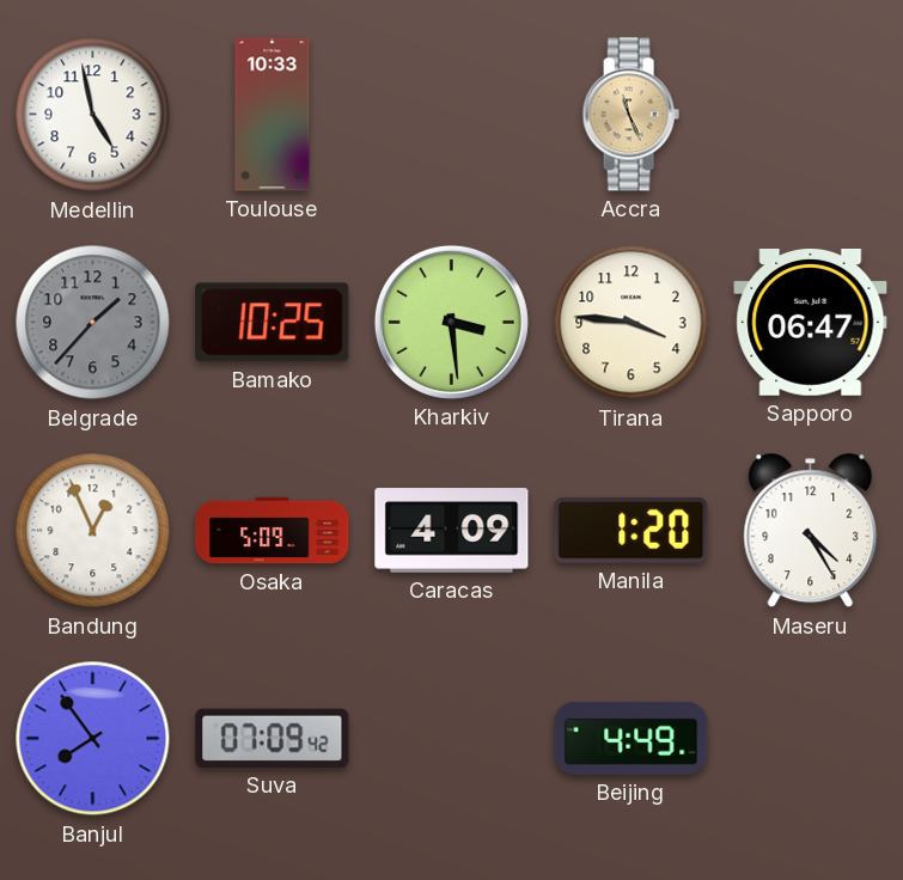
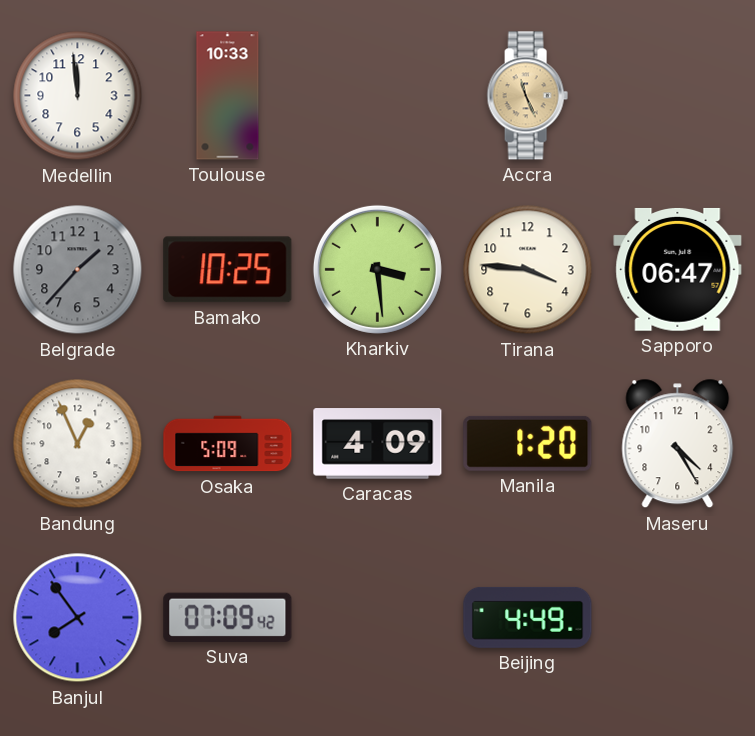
Medellin: 4:58 -> 11:59
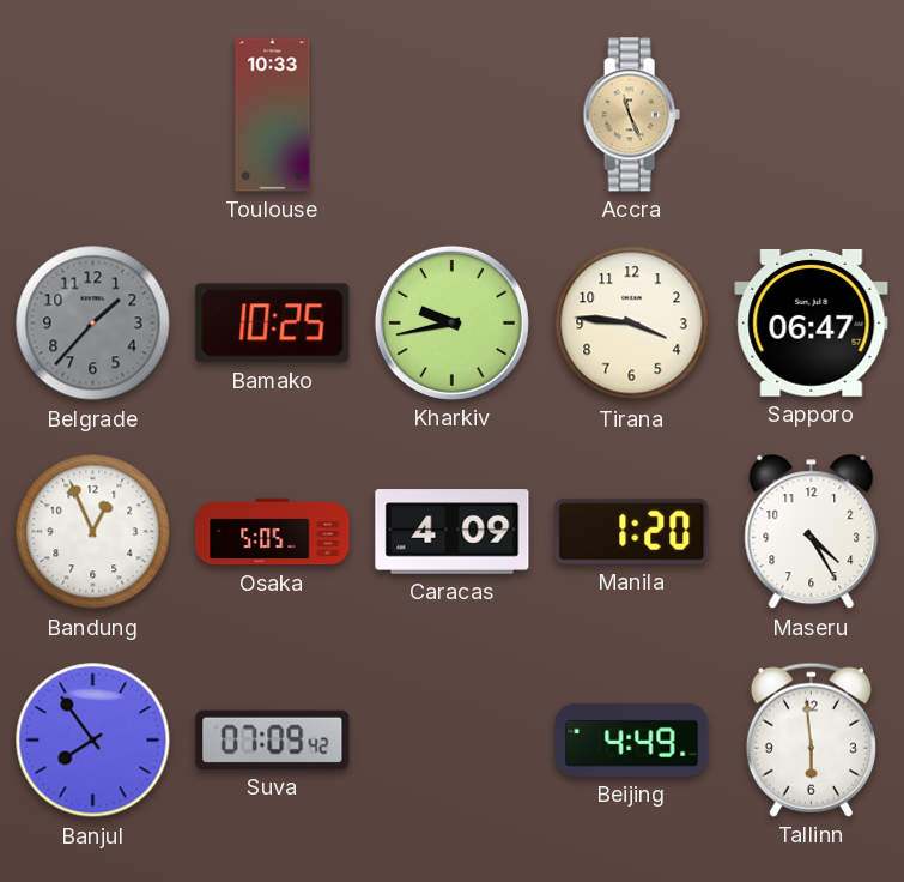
Medellin: 11:59 -> none
Kharkiv: 3:29 -> 9:43
Osaka: 5:09 -> 5:05
Tallinn: none -> 5:59
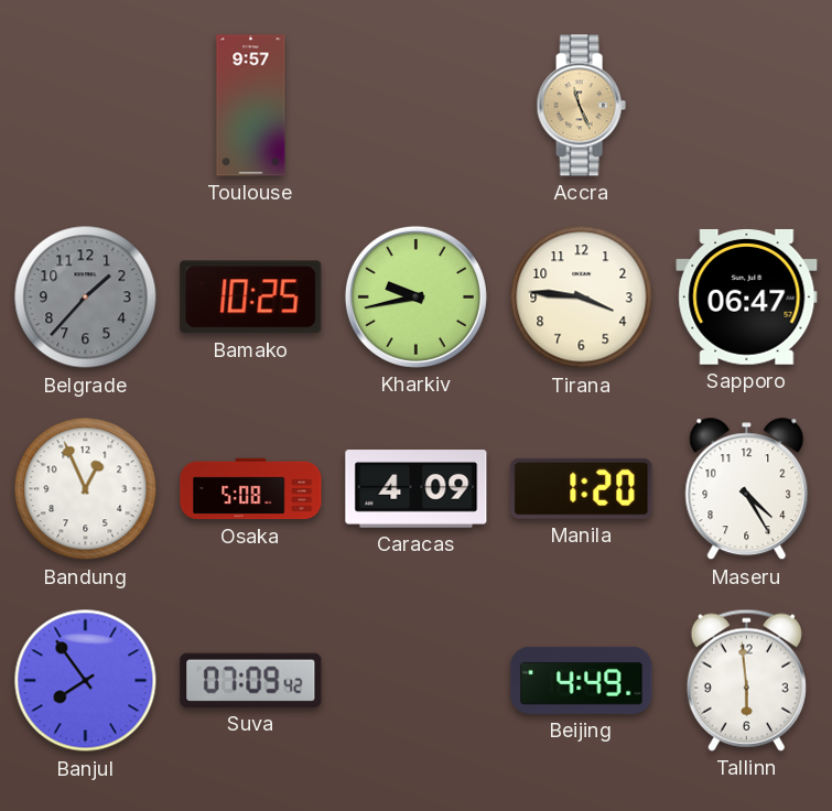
Toulouse: 10:33 -> 9:57
Osaka: 5:05 -> 5:08
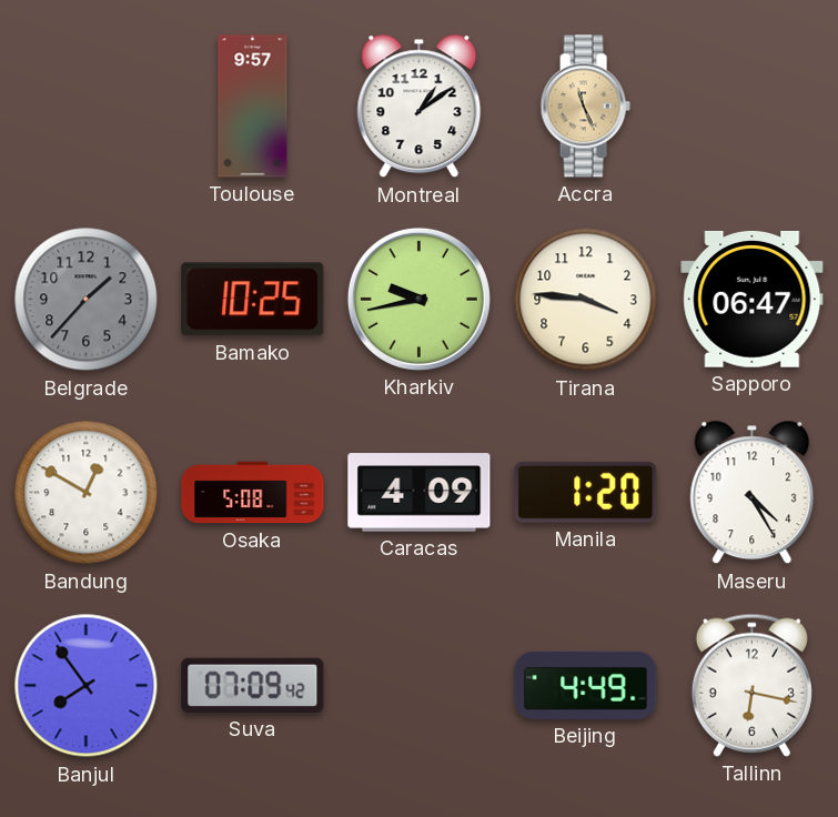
Montreal: none -> 1:09
Bandung: 12:56 -> 12:50
Tallinn: 5:59 -> 6:17
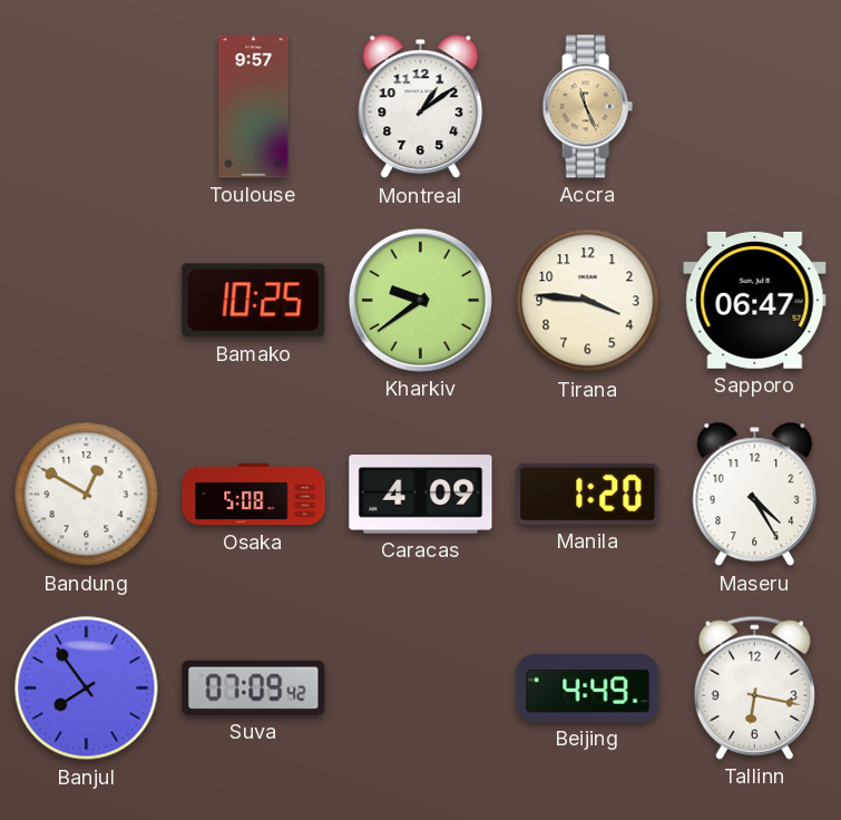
Belgrade: 1:37 -> none
Kharkiv: 9:43 -> 9:39
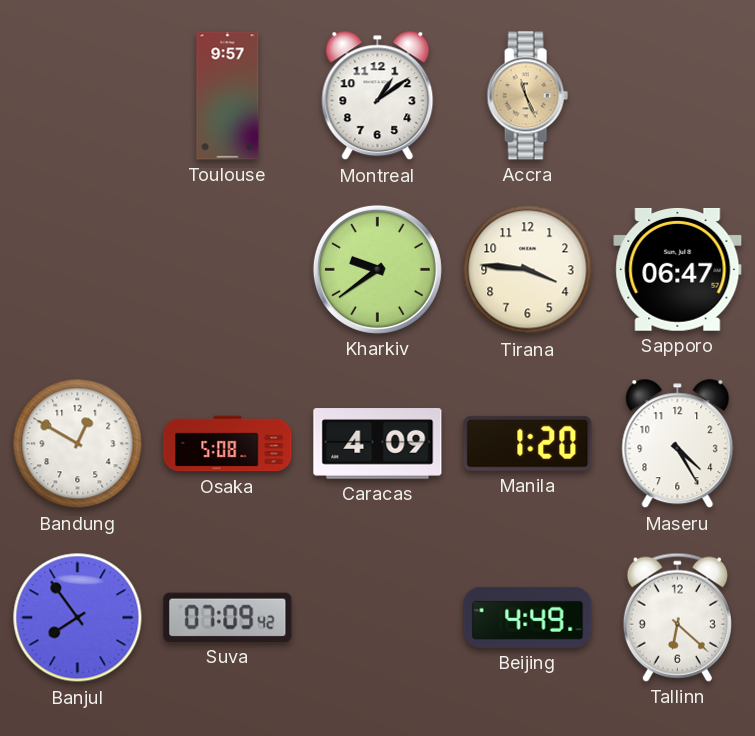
Bamako: 10:25 -> none
Tallinn: 6:17 -> 6:22
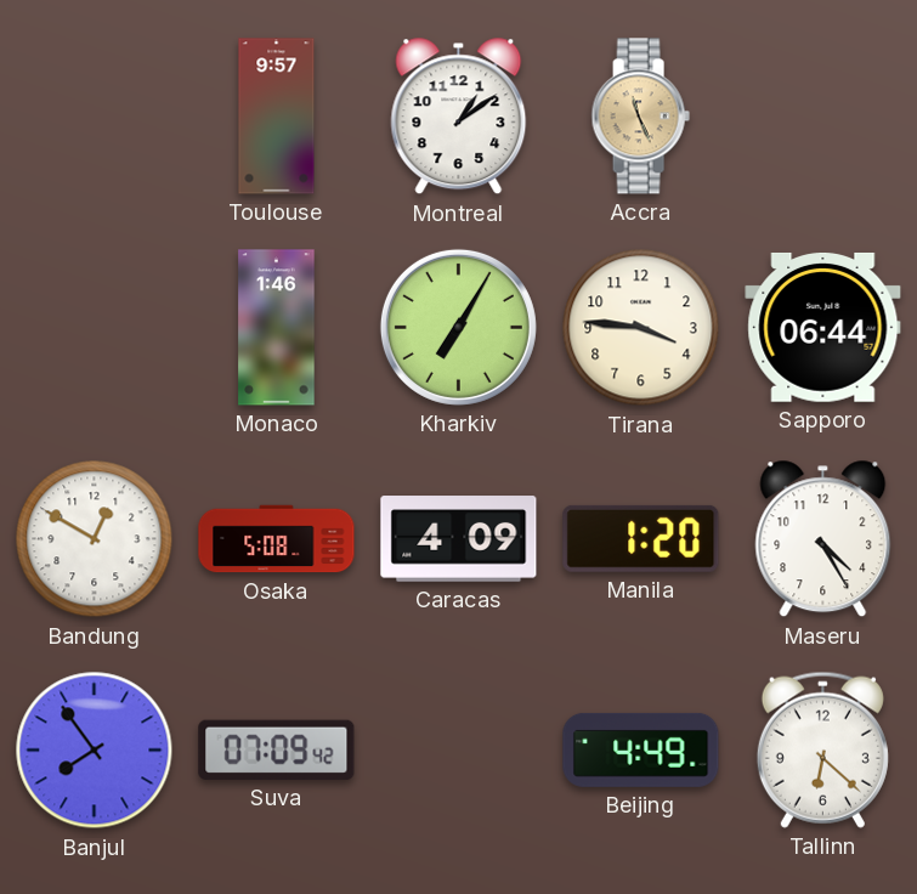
Monaco: none -> 1:46
Kharkiv: 9:39 -> 7:05
Sapporo: 06:47 -> 06:44
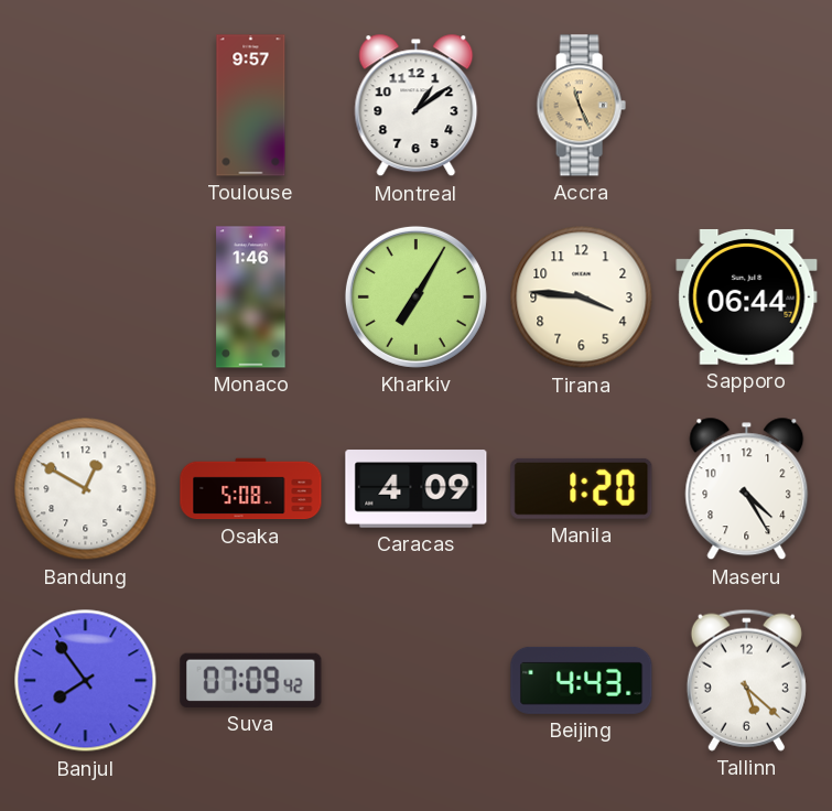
Beijing: 4:49 -> 4:43
Tallinn: 6:22 -> 5:22
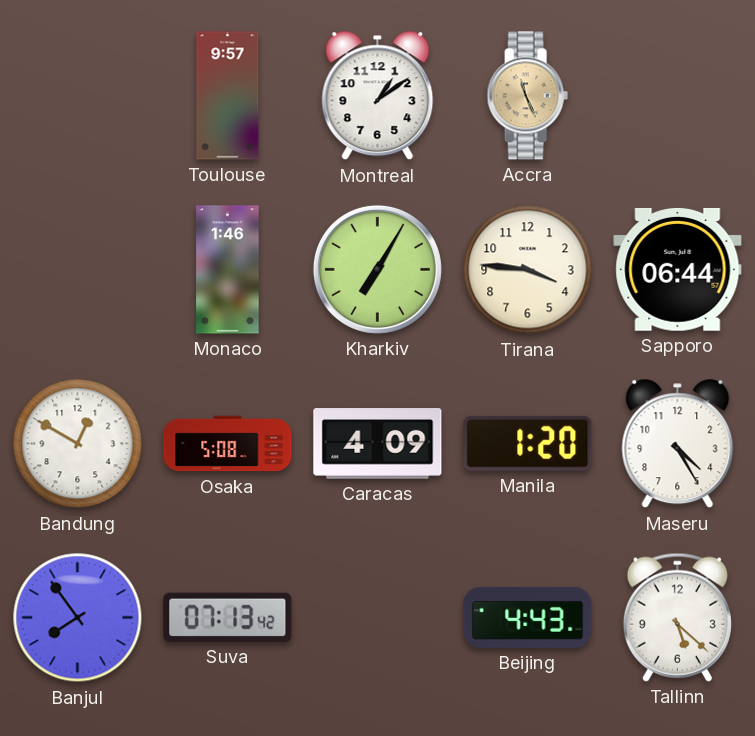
Suva: 07:09 -> 07:13
